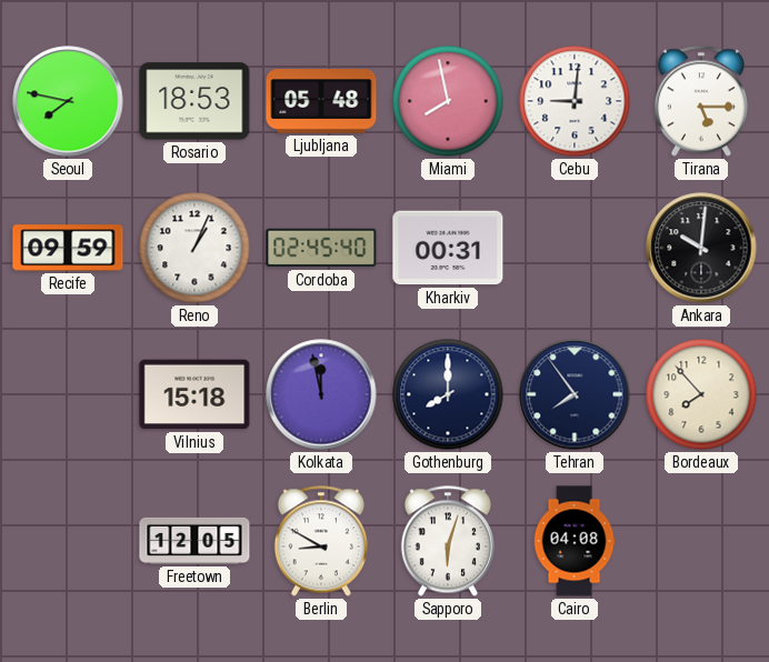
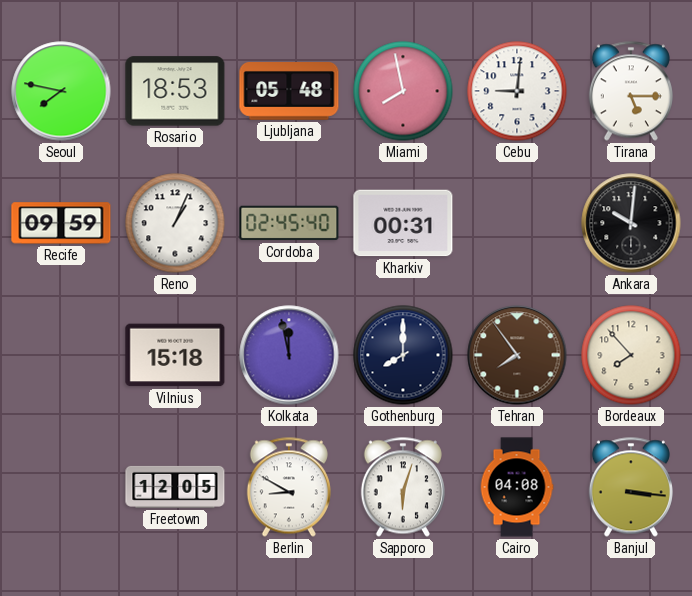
Tehran dial: navy -> brown
Banjul: none -> 3:16
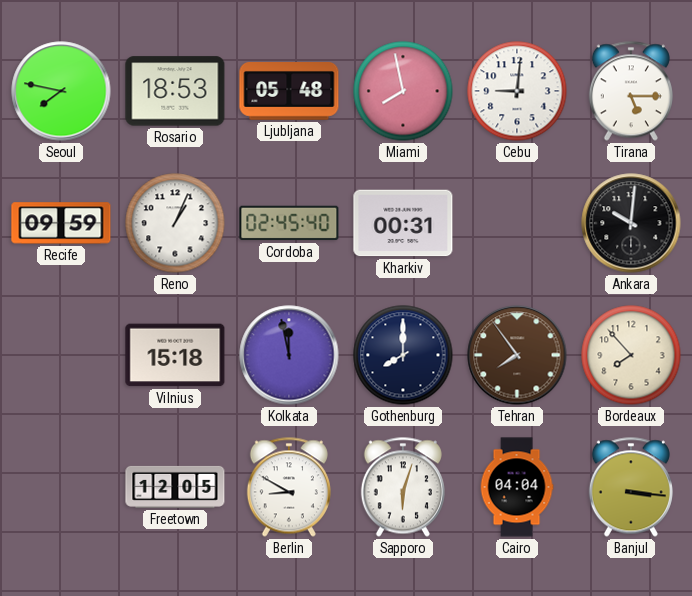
Cairo: 04:08 -> 04:04
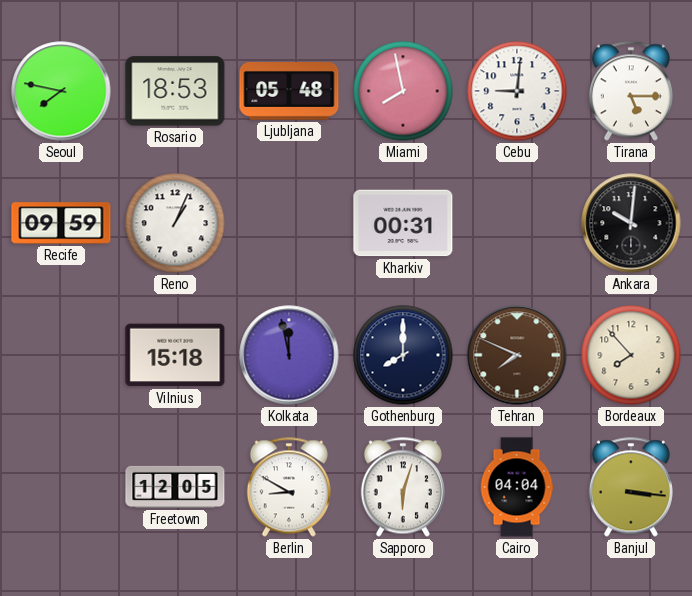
Cordoba: 02:45 -> none
Tehran: 7:54 -> 7:49
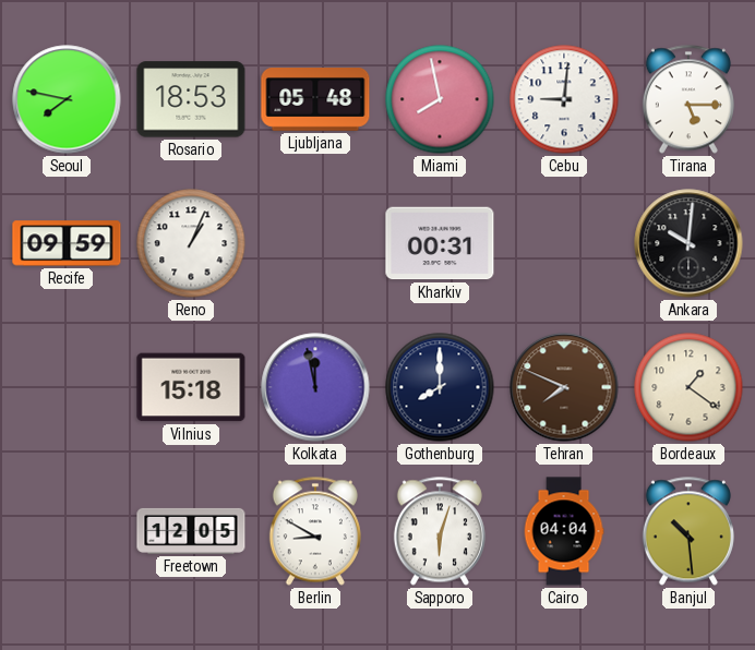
Bordeaux: 7:53 -> 1:21
Banjul: 3:16 -> 10:29
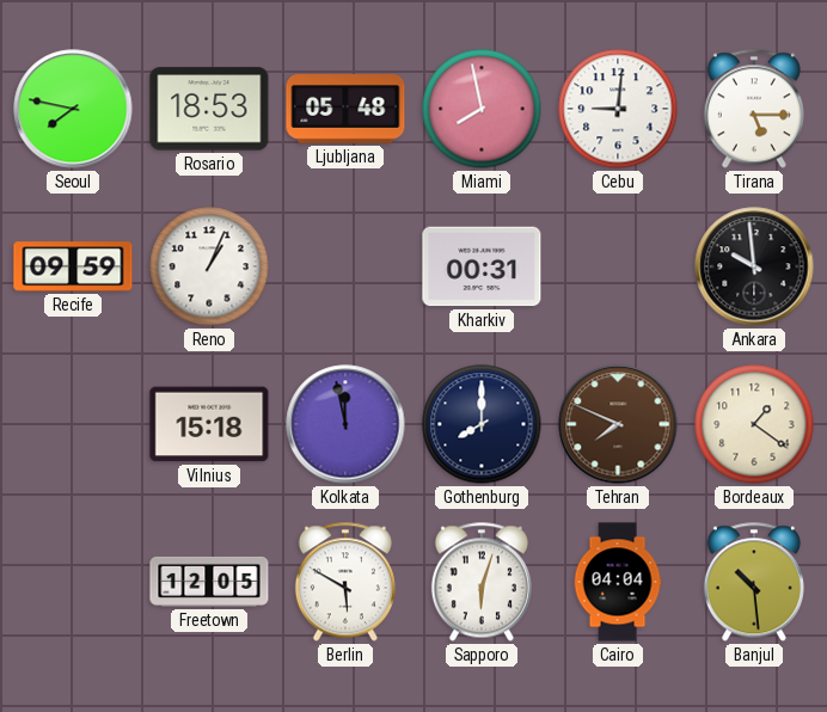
Ankara: 10:01 -> 9:59
Berlin: 8:50 -> 5:50
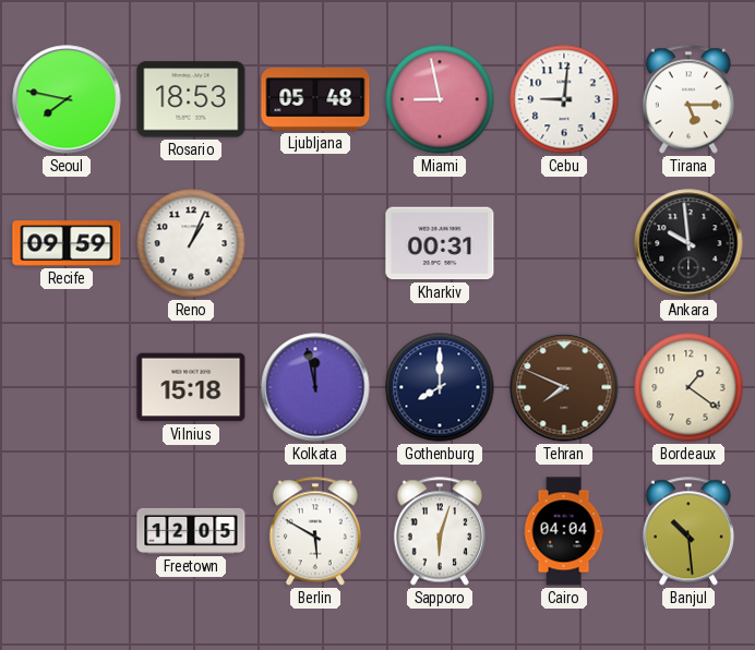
Miami: 7:58 -> 8:58
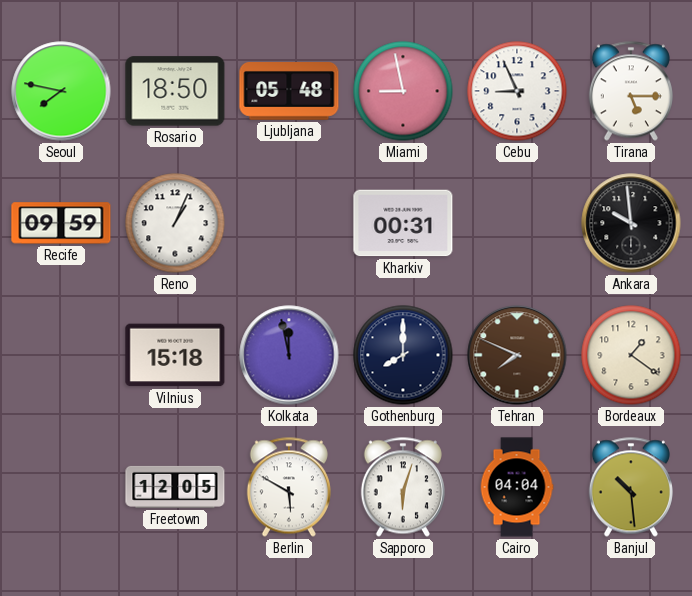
Rosario: 18:53 -> 18:50
Cebu: 9:01 -> 8:56
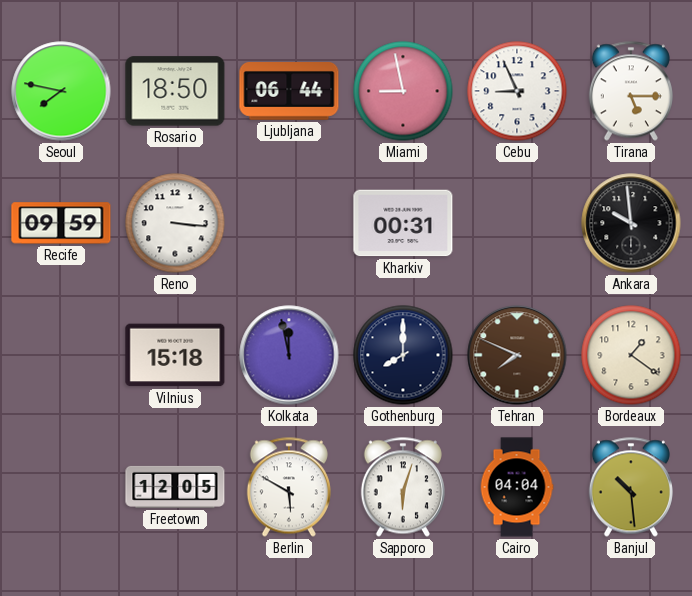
Ljubljana: 05:48 -> 06:44
Reno: 1:04 -> 3:16
